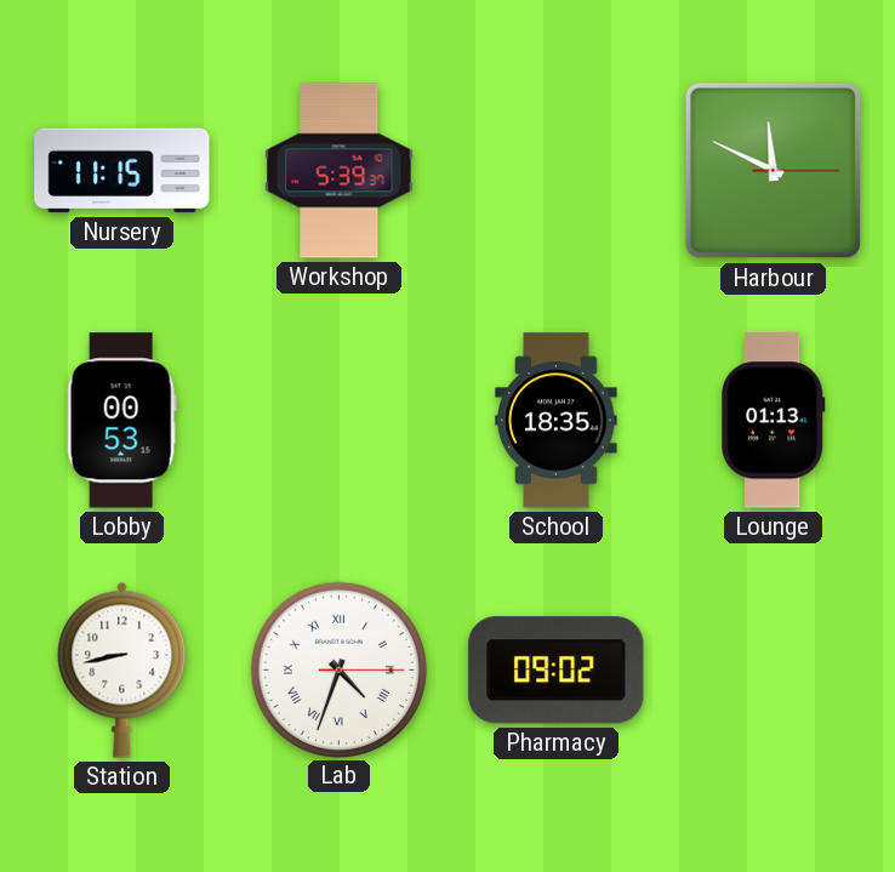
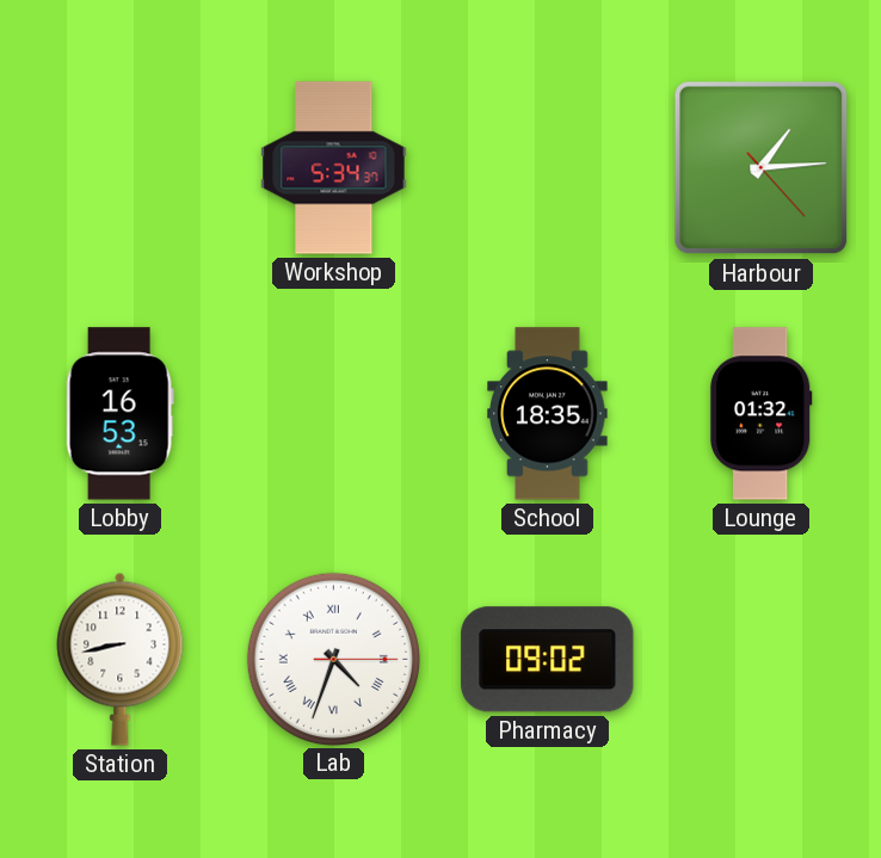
Nursery: 11:15 -> none
Workshop: 5:39 -> 5:34
Harbour: 11:49 -> 1:14
Lobby: 00:53 -> 16:53
Lounge: 01:13 -> 01:32
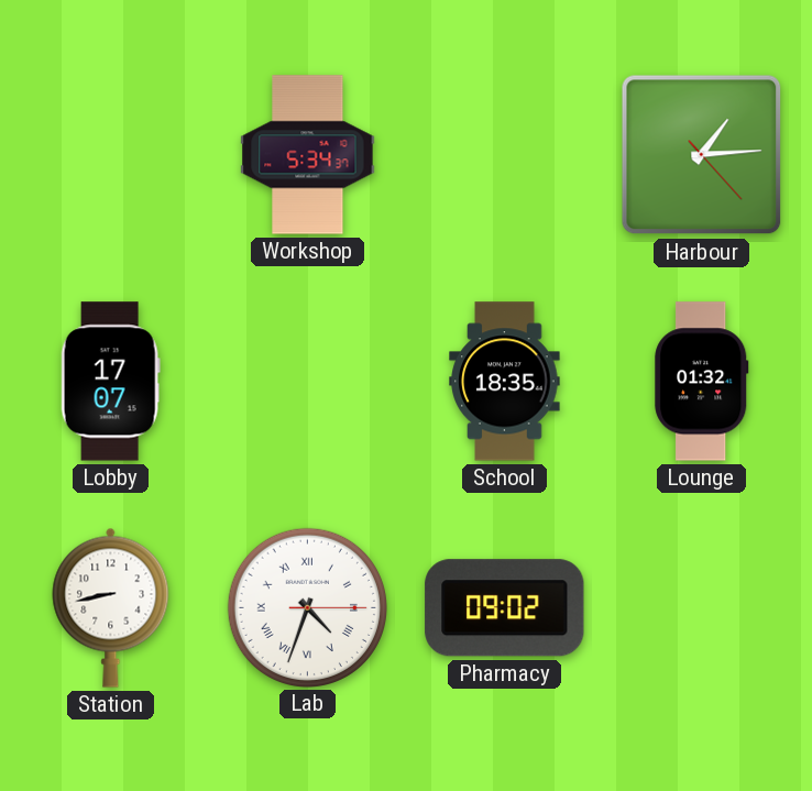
Lobby: 16:53 -> 17:07
